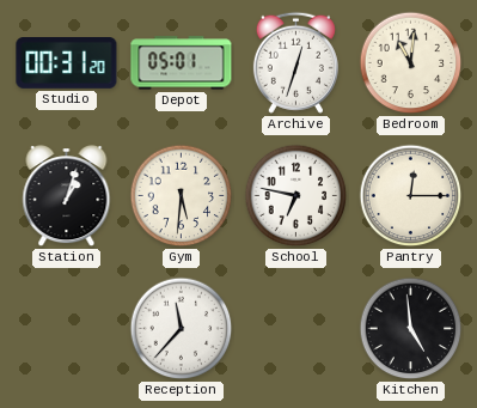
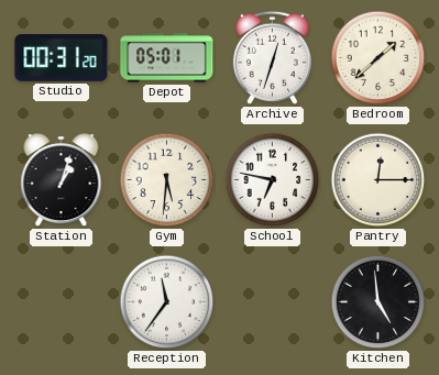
Bedroom: 11:01 -> 1:38
Reception: 11:37 -> 11:36
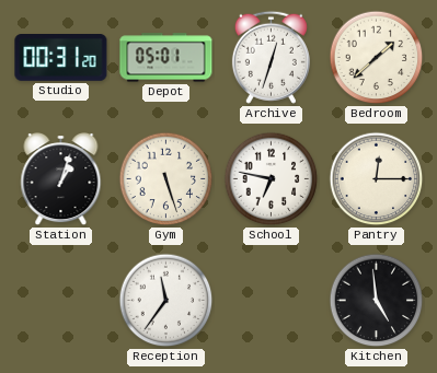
Gym: 5:31 -> 5:27
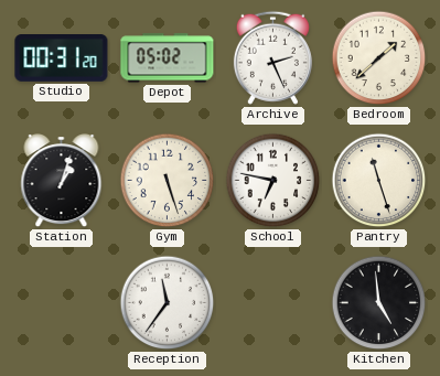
Depot: 05:01 -> 05:02
Archive: 12:33 -> 2:26
Pantry: 12:15 -> 11:27
